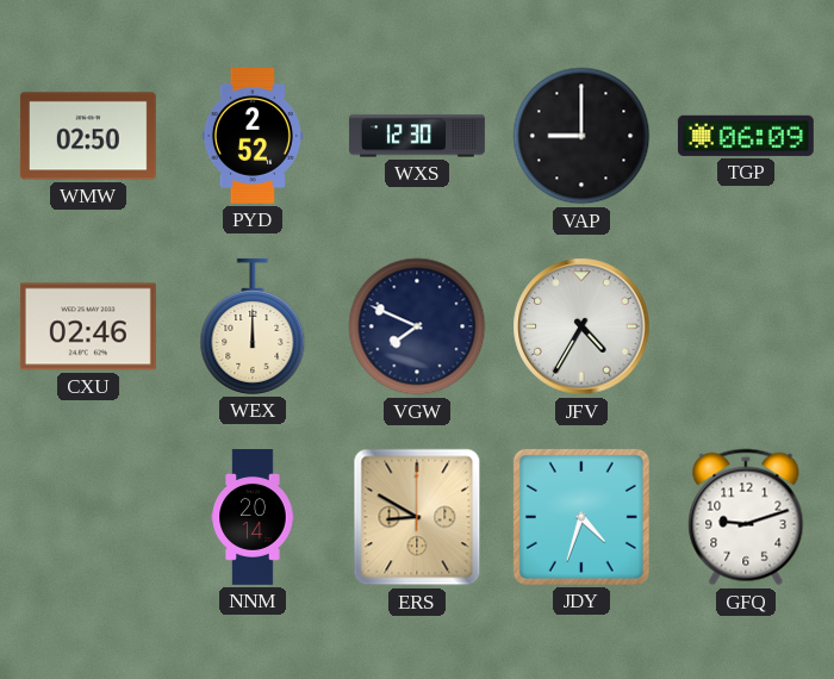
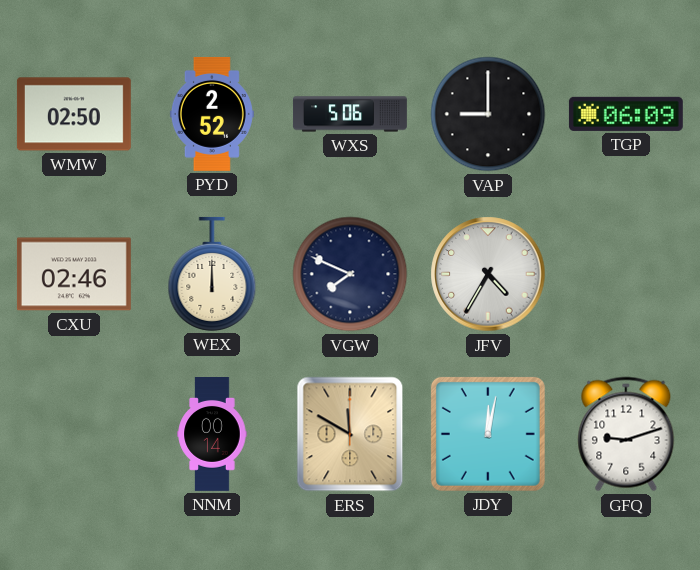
WXS: 12:30 -> 5:06
NNM: 20:14 -> 00:14
ERS: 8:50 -> 11:50
JDY: 4:33 -> 12:02
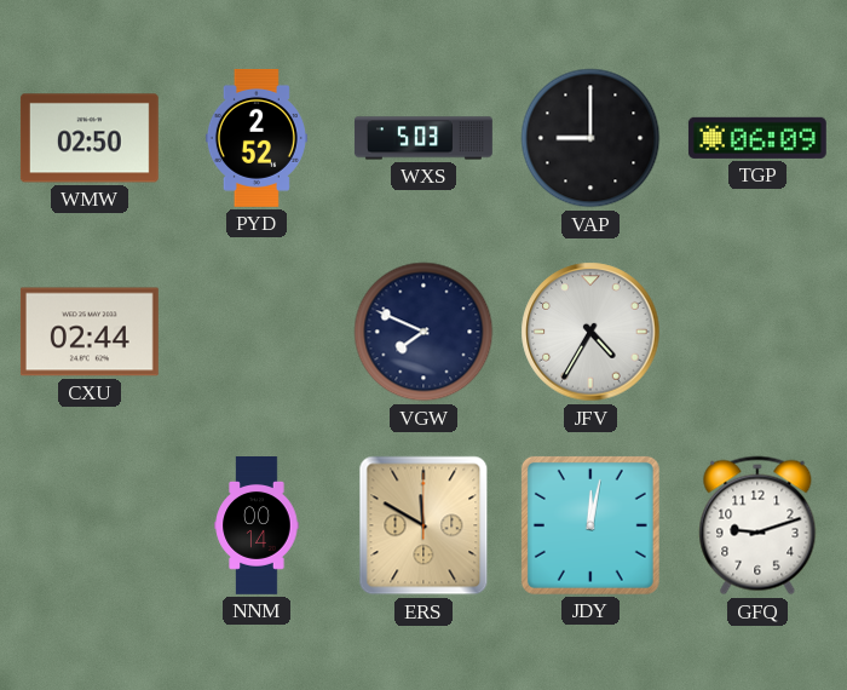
WXS: 5:06 -> 5:03
CXU: 02:46 -> 02:44
WEX: 12:00 -> none
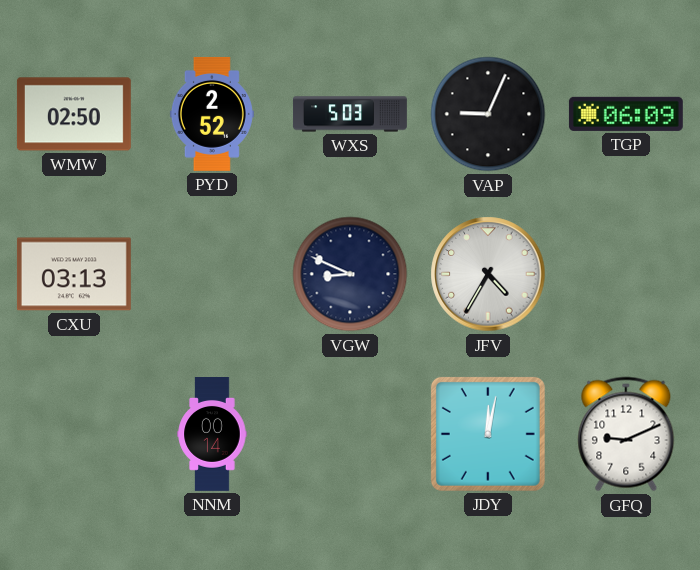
VAP: 9:00 -> 9:04
CXU: 02:44 -> 03:13
VGW: 7:49 -> 8:49
ERS: 11:50 -> none
GFQ: 9:12 -> 9:11
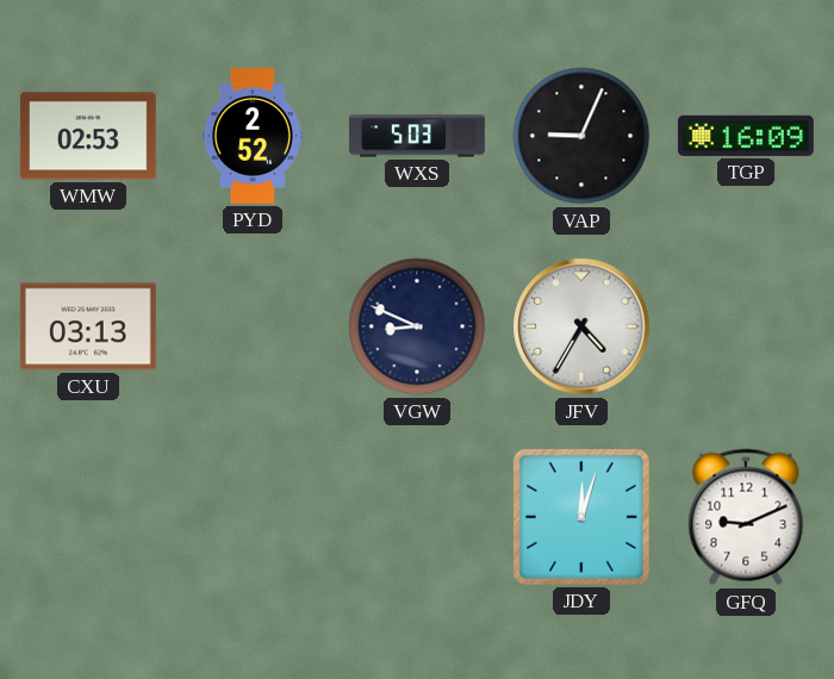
WMW: 02:50 -> 02:53
TGP: 06:09 -> 16:09
NNM: 00:14 -> none
JDY: 12:02 -> 12:03
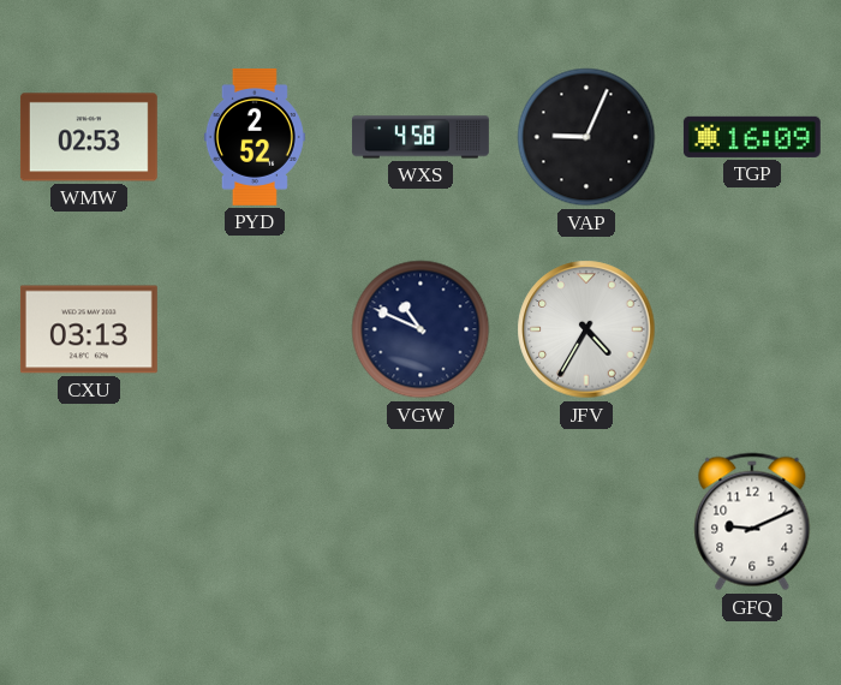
WXS: 5:03 -> 4:58
VGW: 8:49 -> 10:49
JDY: 12:03 -> none
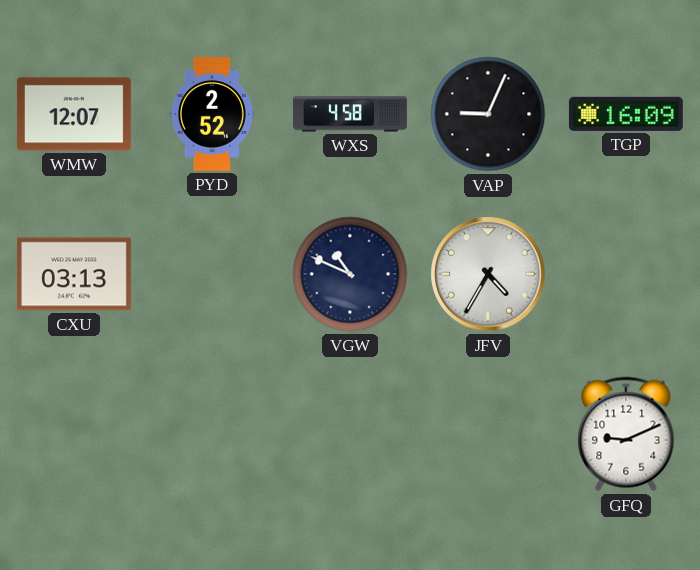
WMW: 02:53 -> 12:07
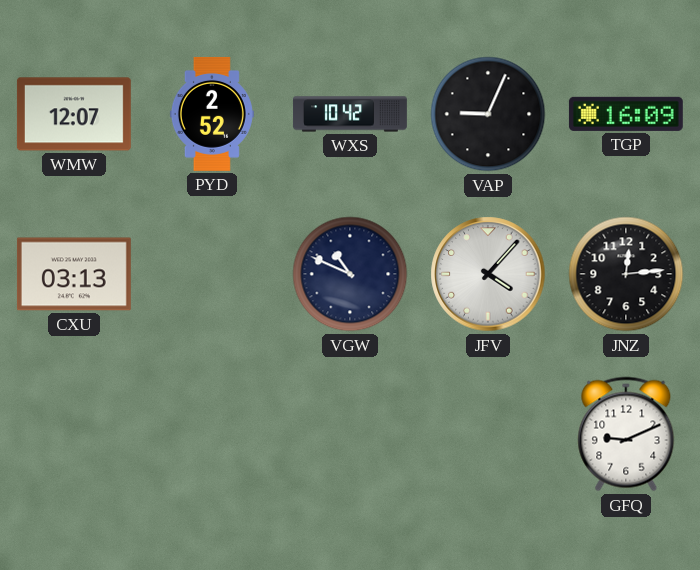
WXS: 4:58 -> 10:42
JFV: 4:35 -> 4:07
JNZ: none -> 12:14
